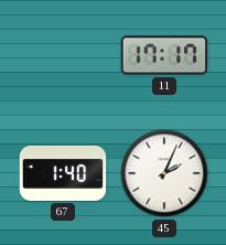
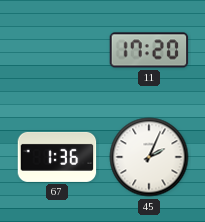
11: 17:17 -> 17:20
67: 1:40 -> 1:36
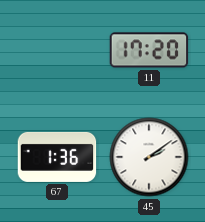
45: 2:04 -> 2:09
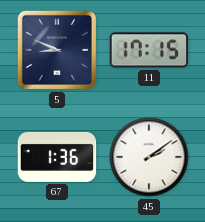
5: none -> 8:49
11: 17:20 -> 17:15
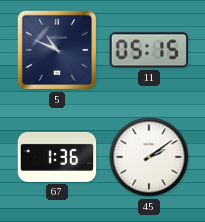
5: 8:49 -> 10:49
11: 17:15 -> 05:15
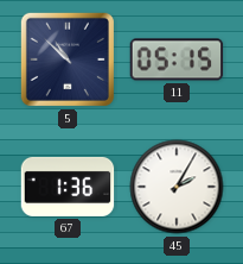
5: 10:49 -> 10:52
45: 2:09 -> 2:05
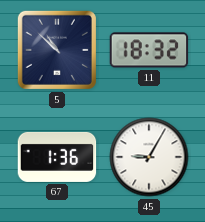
11: 05:15 -> 18:32
45: 2:05 -> 9:05
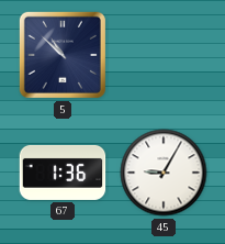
11: 18:32 -> none
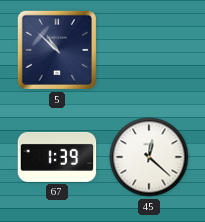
67: 1:36 -> 1:39
45: 9:05 -> 12:22
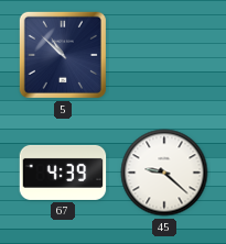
67: 1:39 -> 4:39
45: 12:22 -> 9:22
